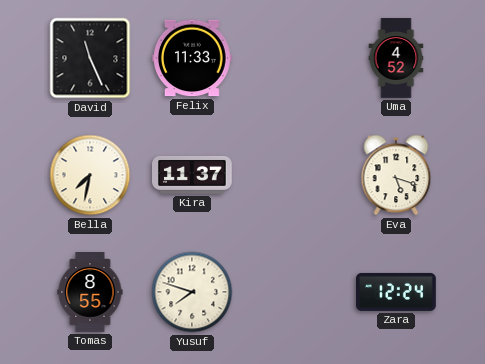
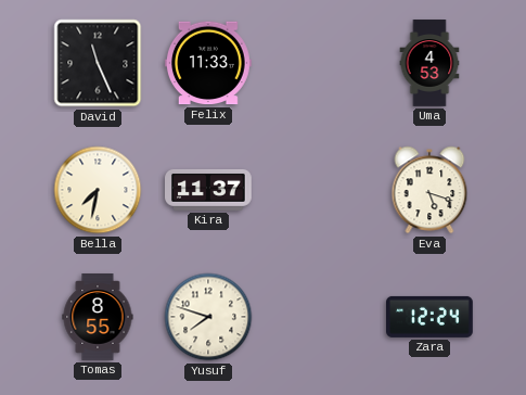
Uma: 4:52 -> 4:53
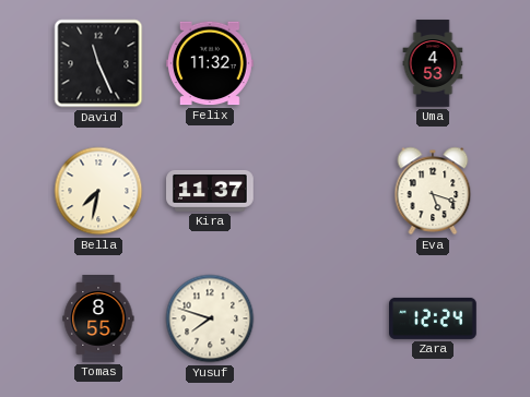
Felix: 11:33 -> 11:32
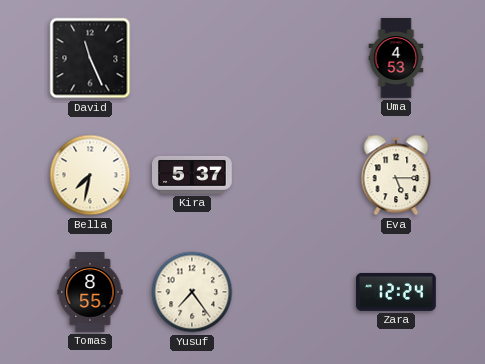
Felix: 11:32 -> none
Kira: 11:37 -> 5:37
Eva: 5:18 -> 5:15
Yusuf: 7:48 -> 7:24
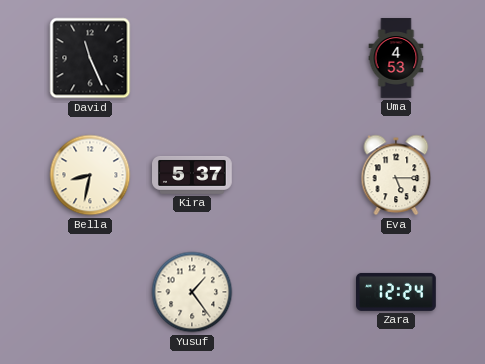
Bella: 7:32 -> 8:32
Tomas: 8:55 -> none
Yusuf: 7:24 -> 1:24
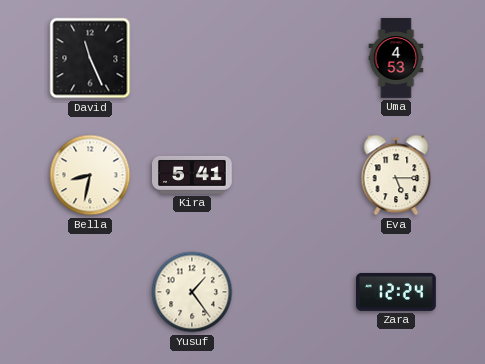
Kira: 5:37 -> 5:41
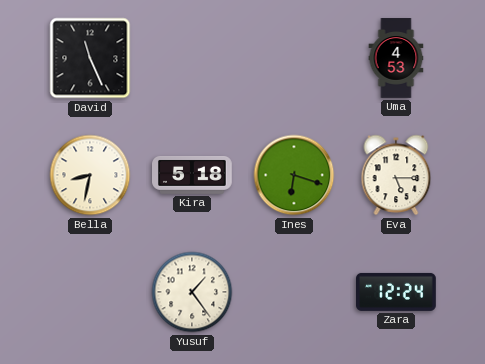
Kira: 5:41 -> 5:18
Ines: none -> 6:18
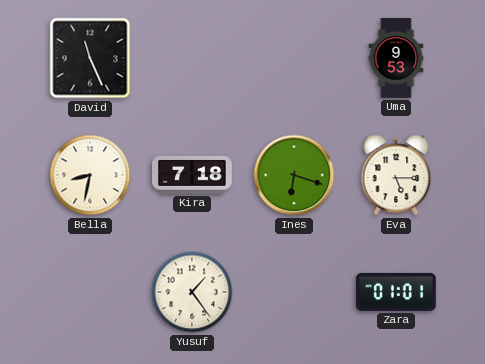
Uma: 4:53 -> 9:53
Kira: 5:18 -> 7:18
Zara: 12:24 -> 01:01
